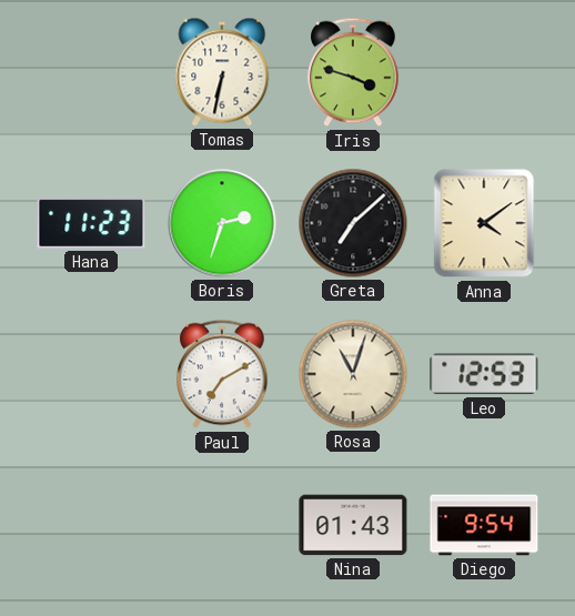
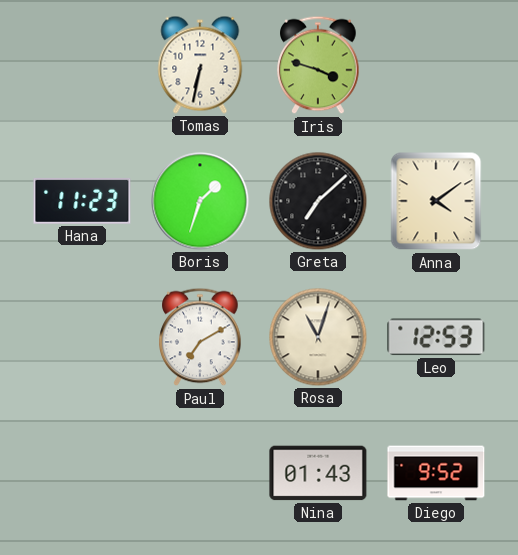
Boris: 2:33 -> 1:33
Diego: 9:54 -> 9:52
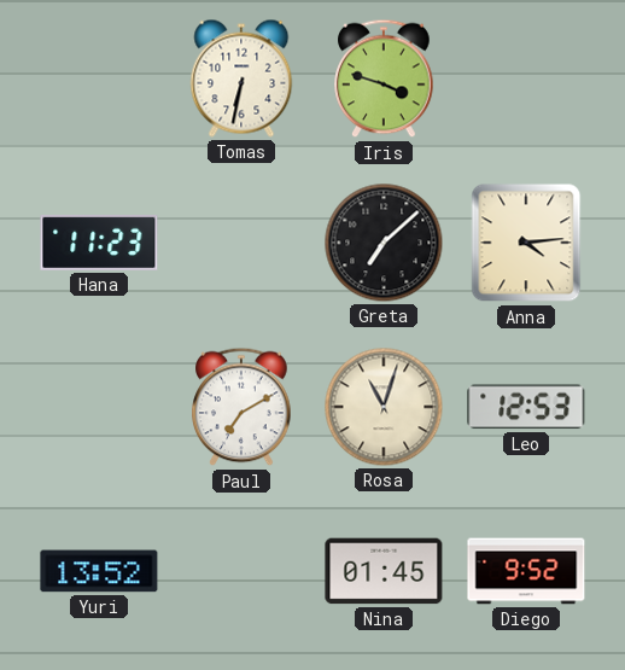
Boris: 1:33 -> none
Anna: 4:09 -> 4:14
Yuri: none -> 13:52
Nina: 01:43 -> 01:45
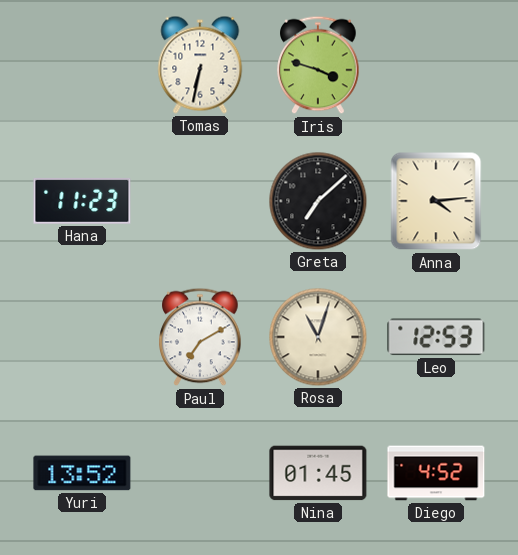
Diego: 9:52 -> 4:52
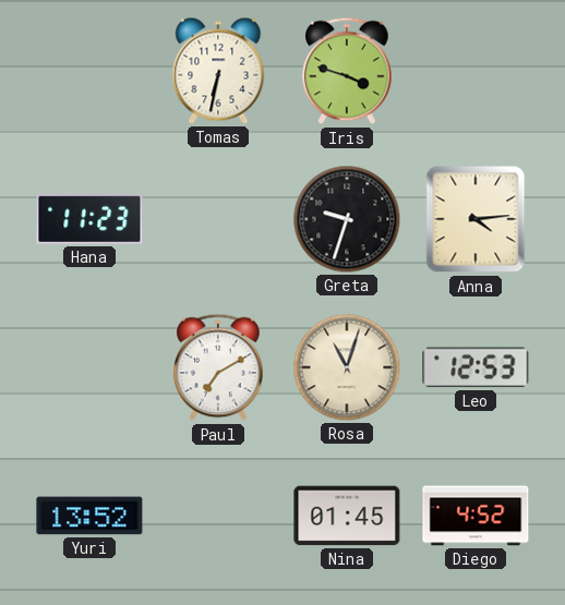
Greta: 7:08 -> 9:33
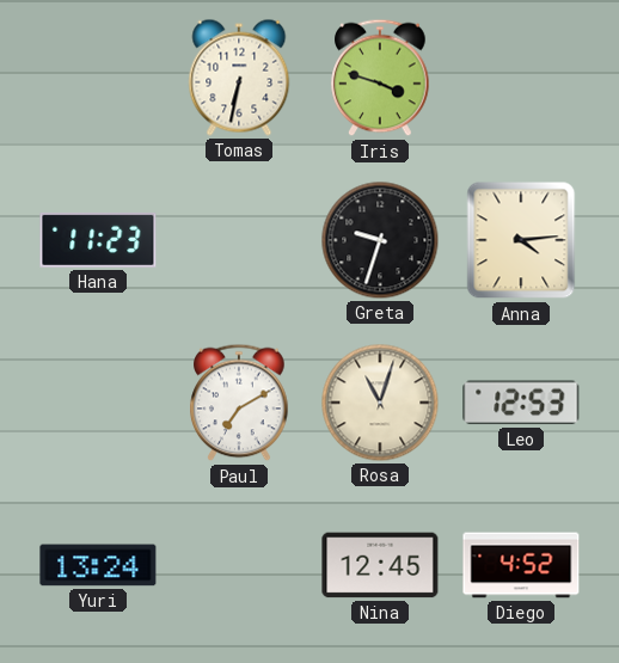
Yuri: 13:52 -> 13:24
Nina: 01:45 -> 12:45
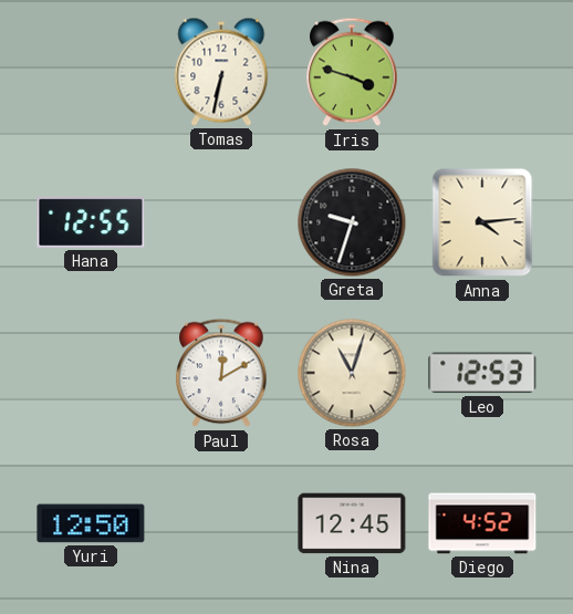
Hana: 11:23 -> 12:55
Paul: 7:10 -> 12:10
Yuri: 13:24 -> 12:50
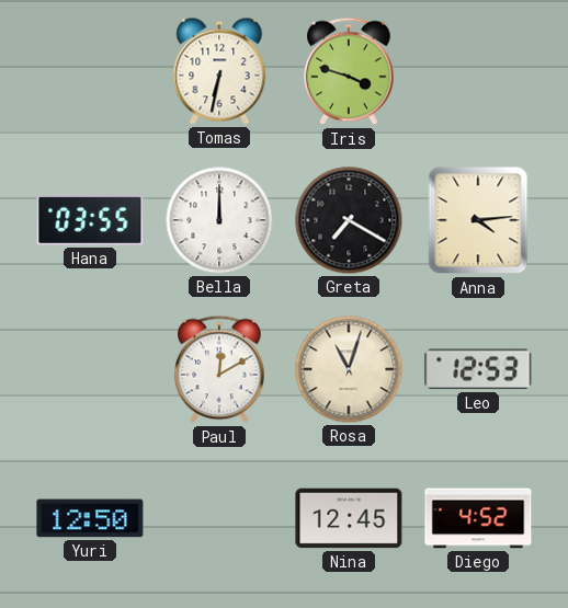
Hana: 12:55 -> 03:55
Bella: none -> 12:00
Greta: 9:33 -> 7:20
